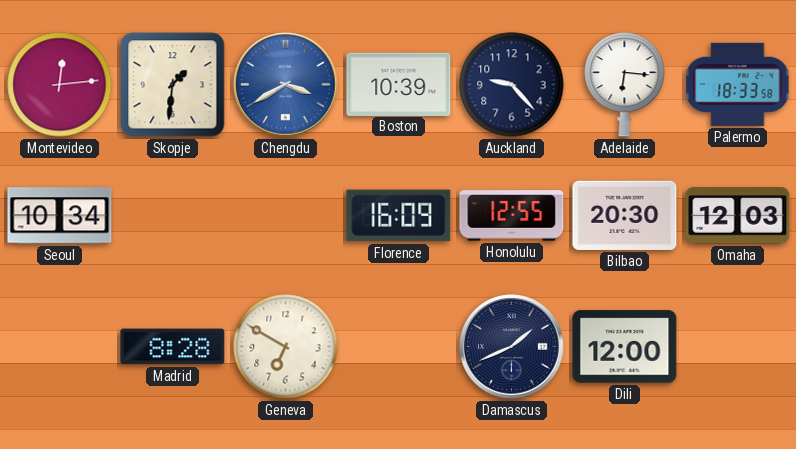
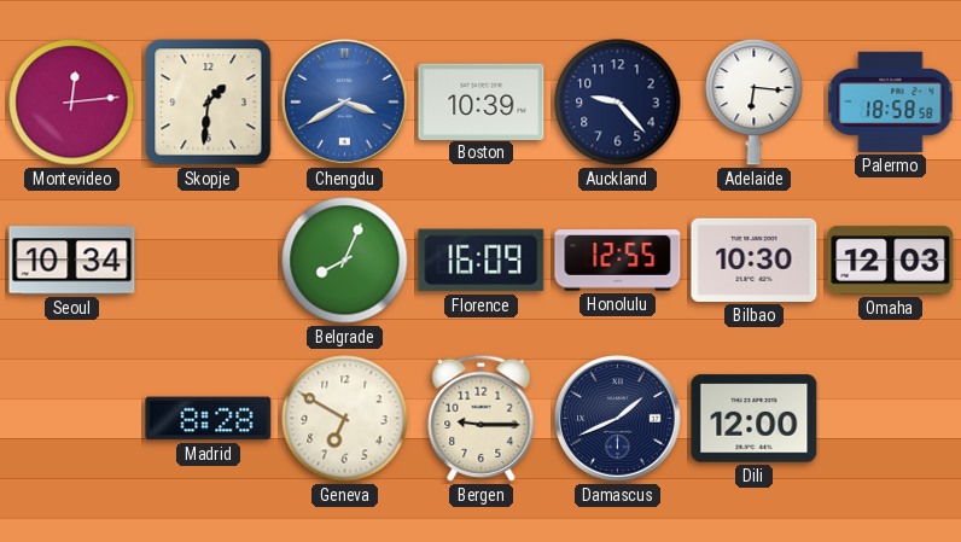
Palermo: 18:33 -> 18:58
Belgrade: none -> 8:04
Bilbao: 20:30 -> 10:30
Bergen: none -> 9:15
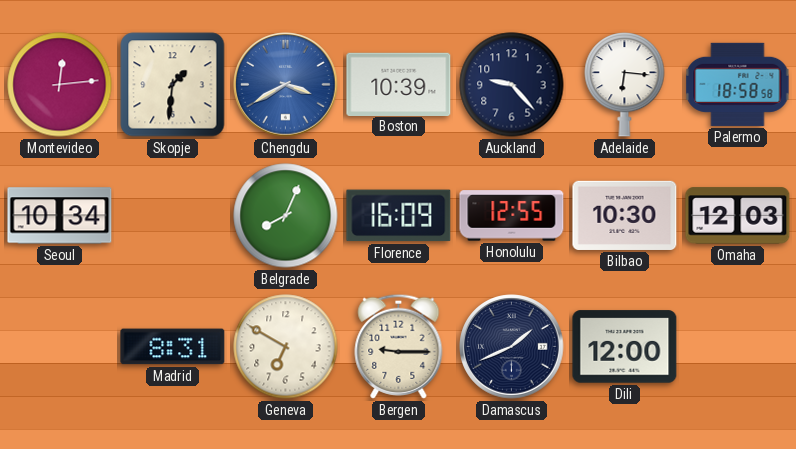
Madrid: 8:28 -> 8:31
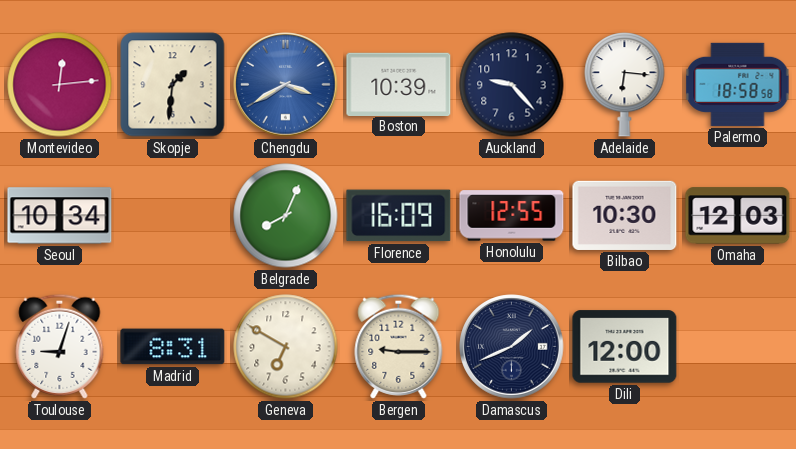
Toulouse: none -> 9:03
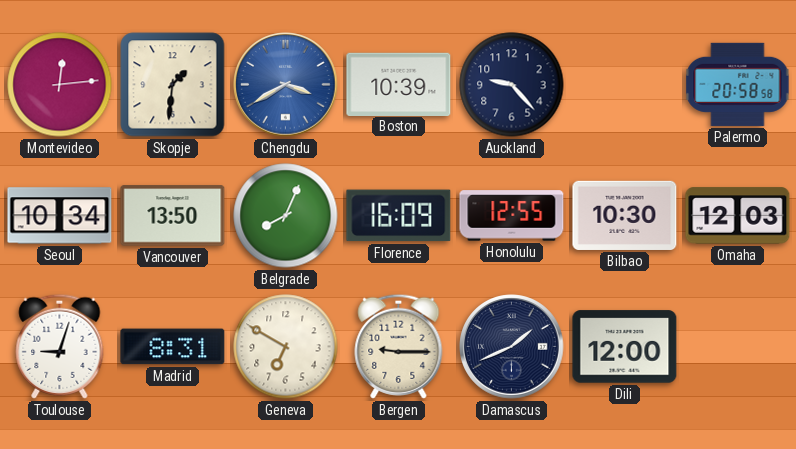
Adelaide: 6:16 -> none
Palermo: 18:58 -> 20:58
Vancouver: none -> 13:50
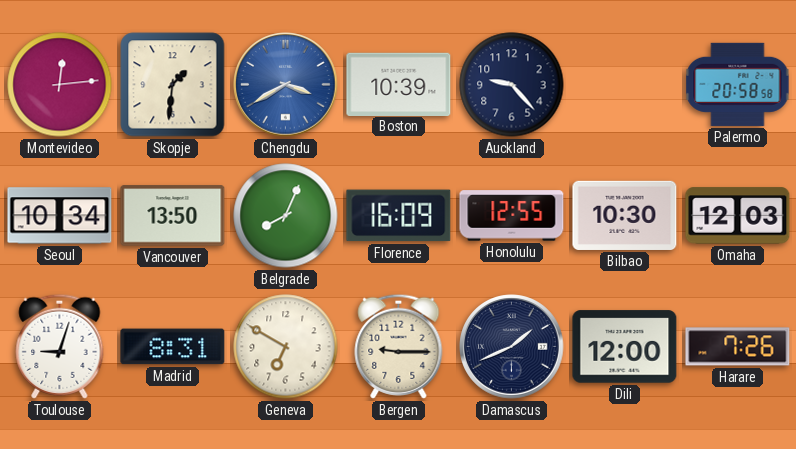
Harare: none -> 7:26
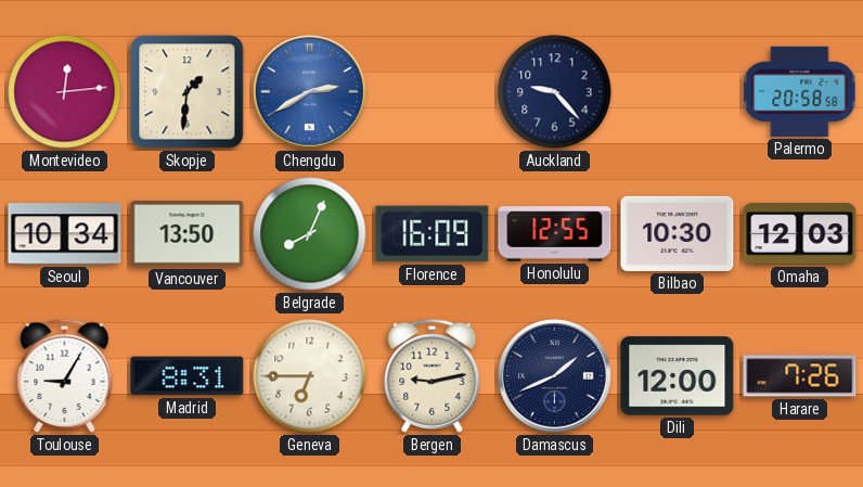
Chengdu: 3:40 -> 2:40
Boston: 10:39 -> none
Toulouse: 9:03 -> 9:05
Geneva: 6:50 -> 6:45
Bergen: 9:15 -> 9:13
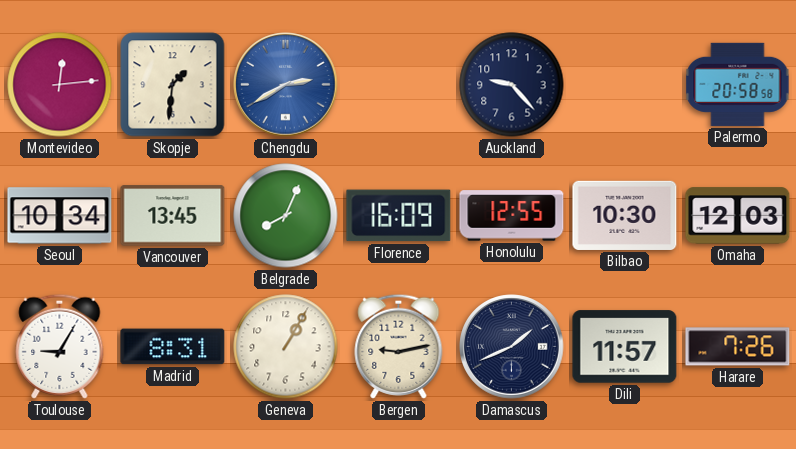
Vancouver: 13:50 -> 13:45
Geneva: 6:45 -> 1:05
Dili: 12:00 -> 11:57
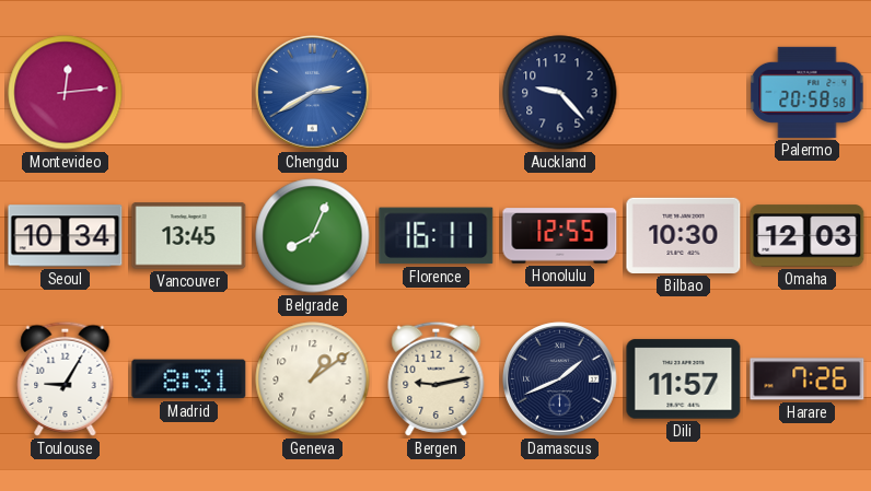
Skopje: 1:31 -> none
Florence: 16:09 -> 16:11
Geneva: 1:05 -> 1:09
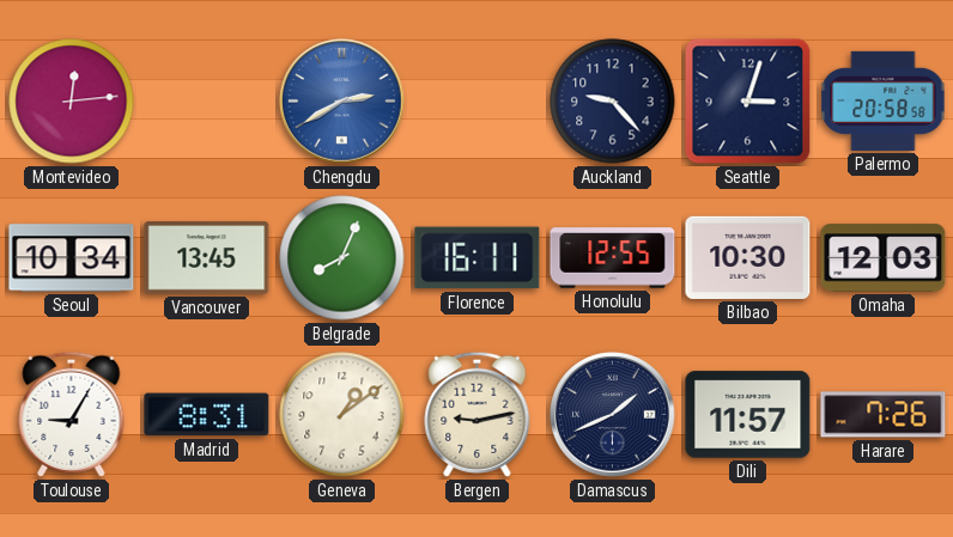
Seattle: none -> 3:03
